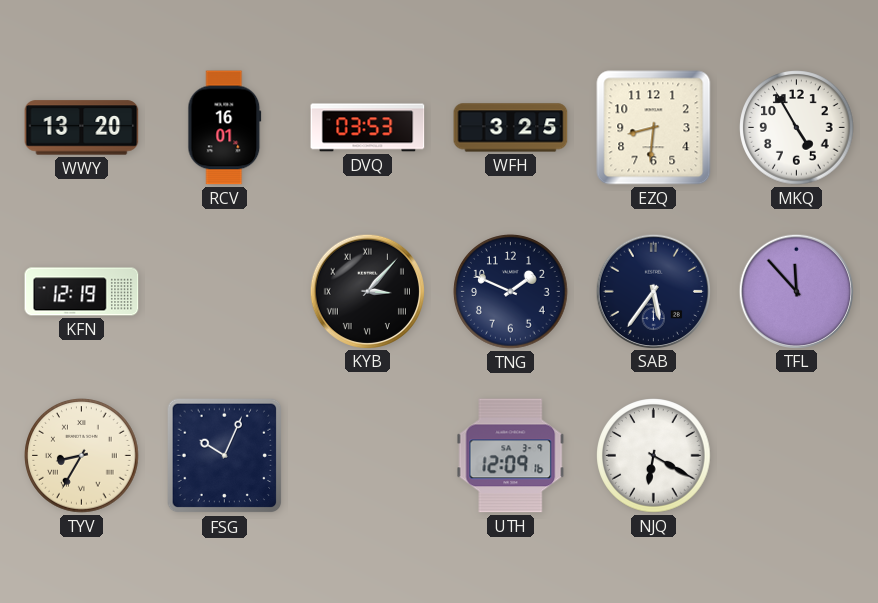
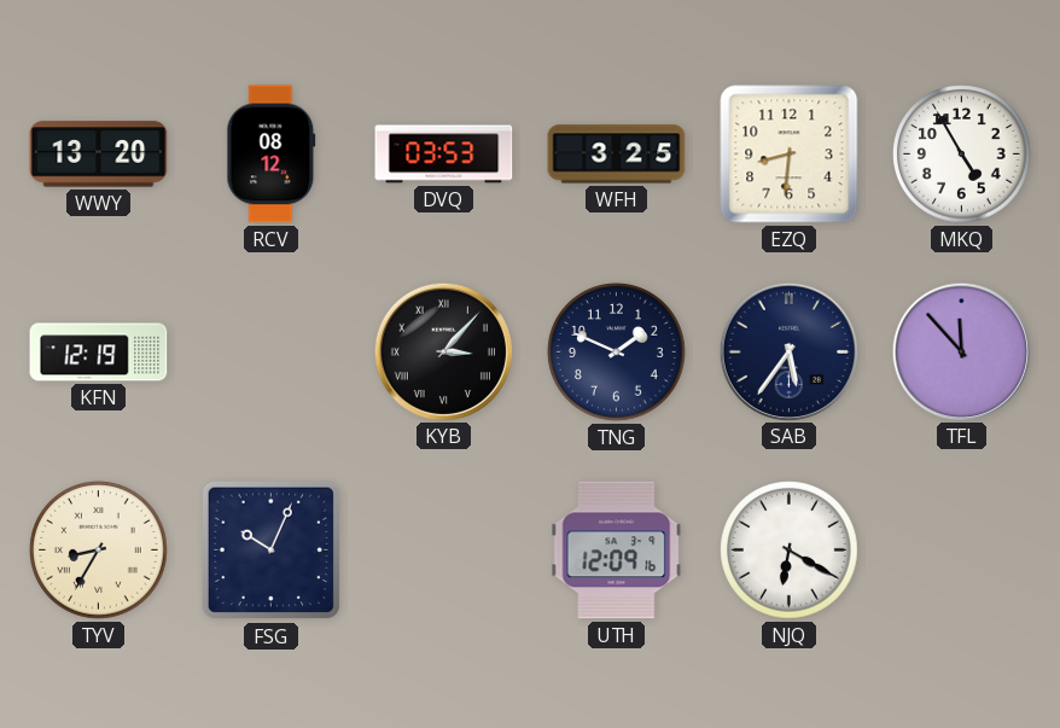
RCV: 16:01 -> 08:12
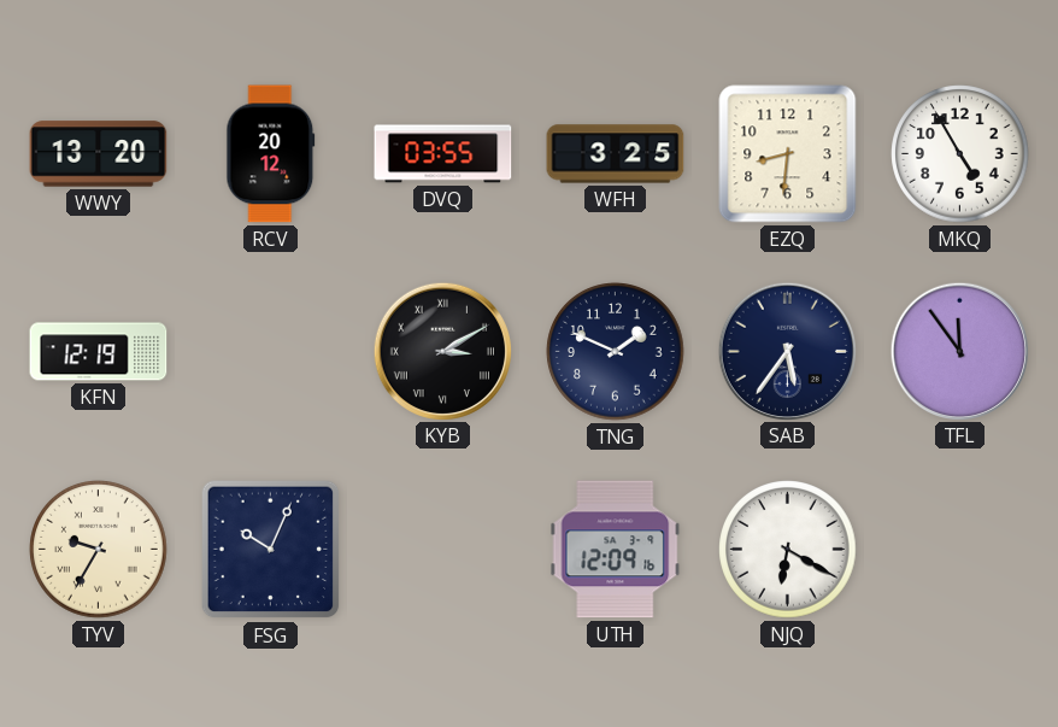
RCV: 08:12 -> 20:12
DVQ: 03:53 -> 03:55
KYB: 3:07 -> 3:10
TFL: 11:53 -> 11:54
TYV: 8:35 -> 9:35
